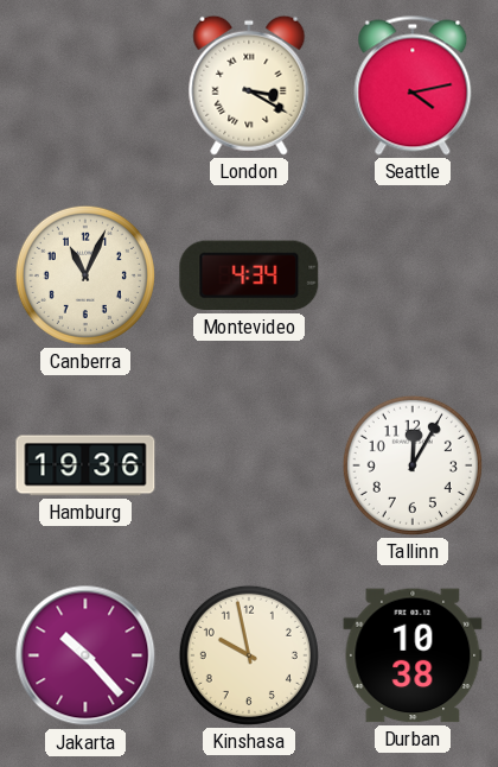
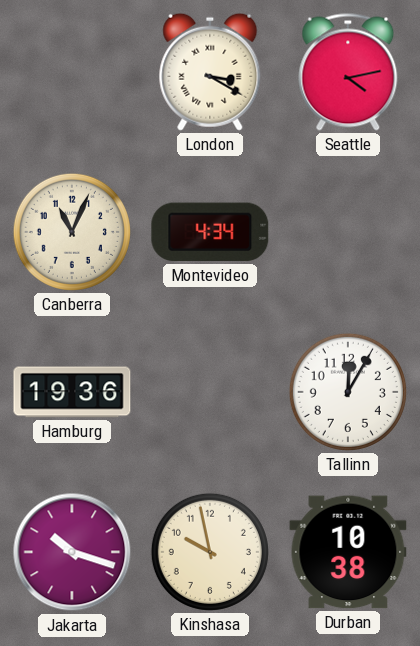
Jakarta: 10:23 -> 10:18
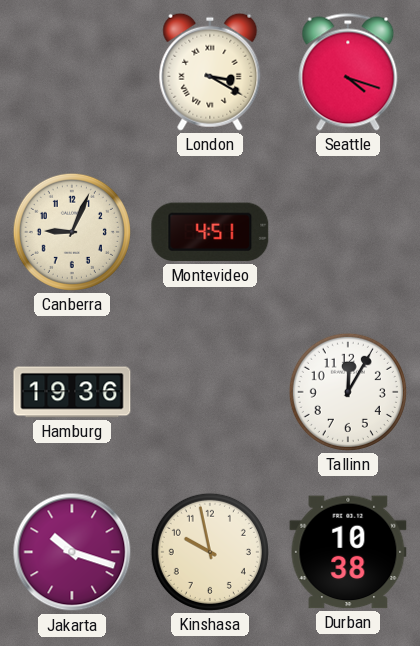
Seattle: 4:13 -> 4:18
Canberra: 11:04 -> 9:04
Montevideo: 4:34 -> 4:51
